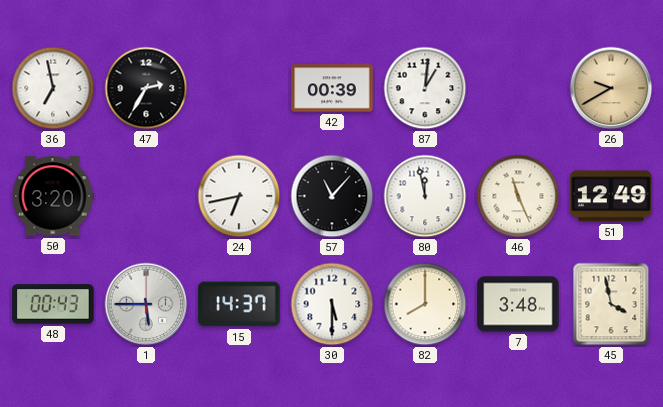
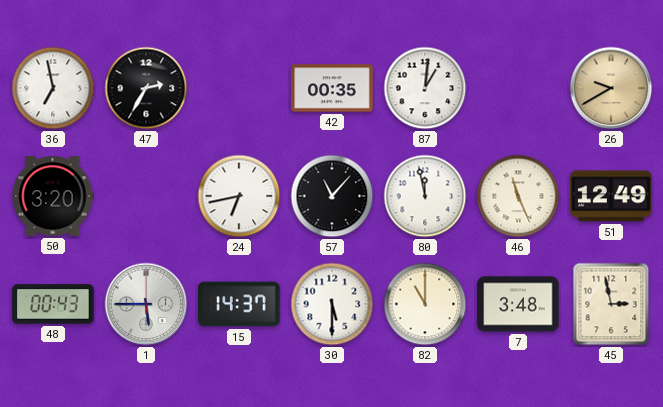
42: 00:39 -> 00:35
82: 8:00 -> 11:00
45: 3:58 -> 2:58
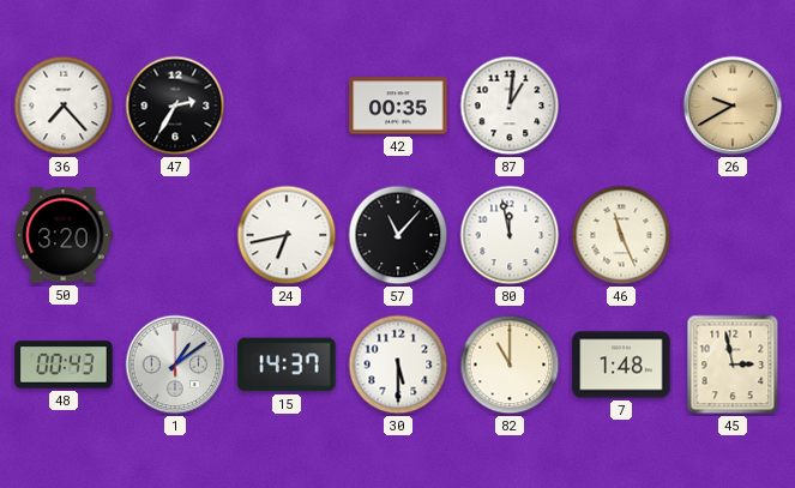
36: 6:58 -> 7:23
51: 12:49 -> none
1: 5:45 -> 1:09
7: 3:48 -> 1:48
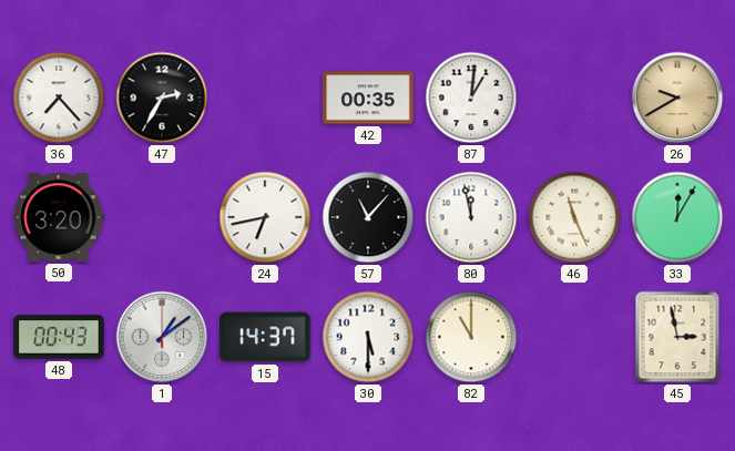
33: none -> 12:05
7: 1:48 -> none
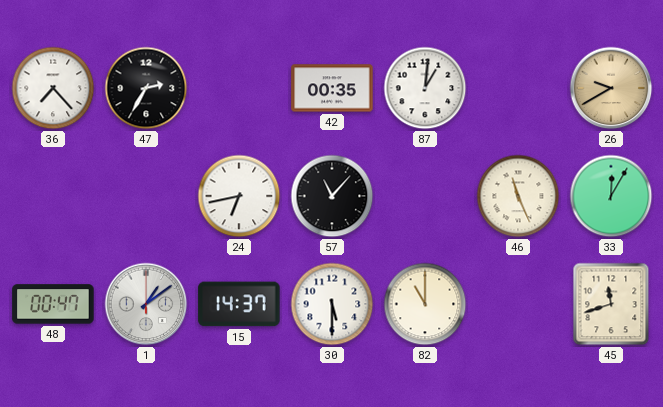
50: 3:20 -> none
80: 11:58 -> none
48: 00:43 -> 00:47
45: 2:58 -> 11:42
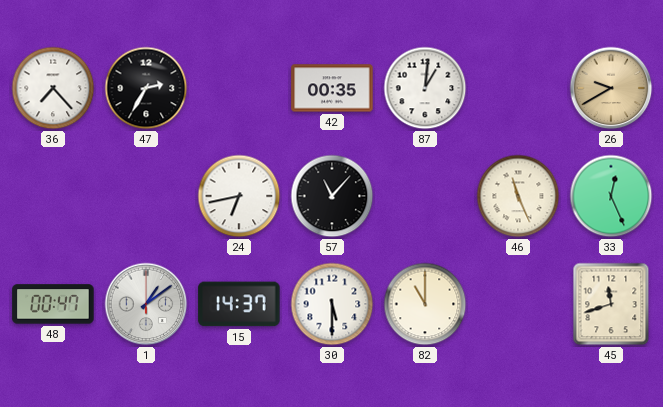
33: 12:05 -> 12:26
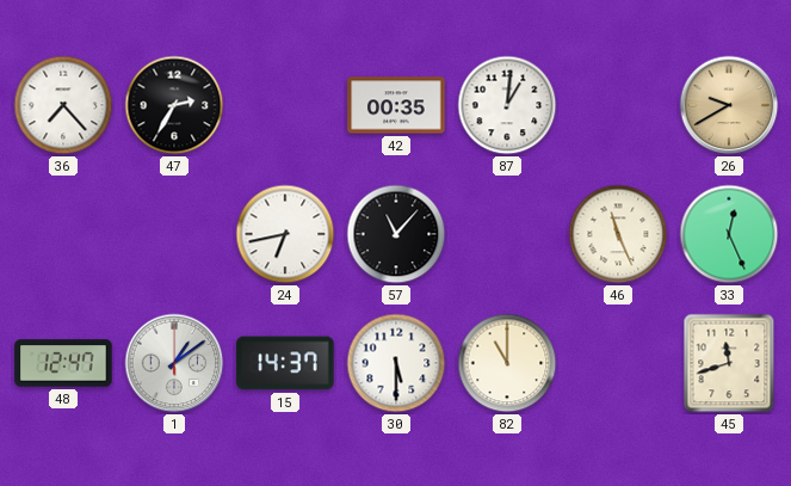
48: 00:47 -> 12:47
